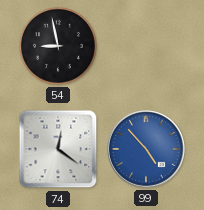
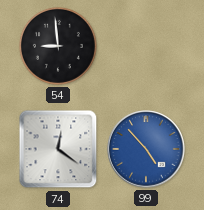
54: 8:58 -> 8:59
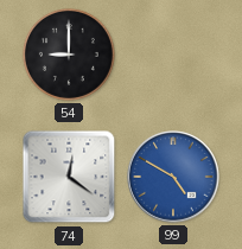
54: 8:59 -> 9:00
99: 4:53 -> 4:50
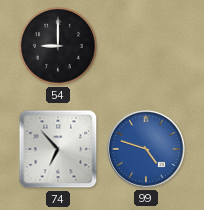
74: 12:21 -> 6:53
99: 4:50 -> 4:48
